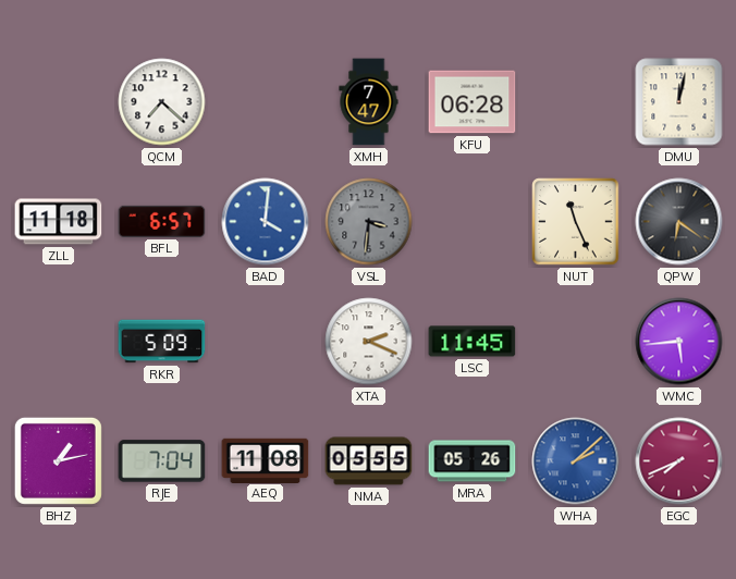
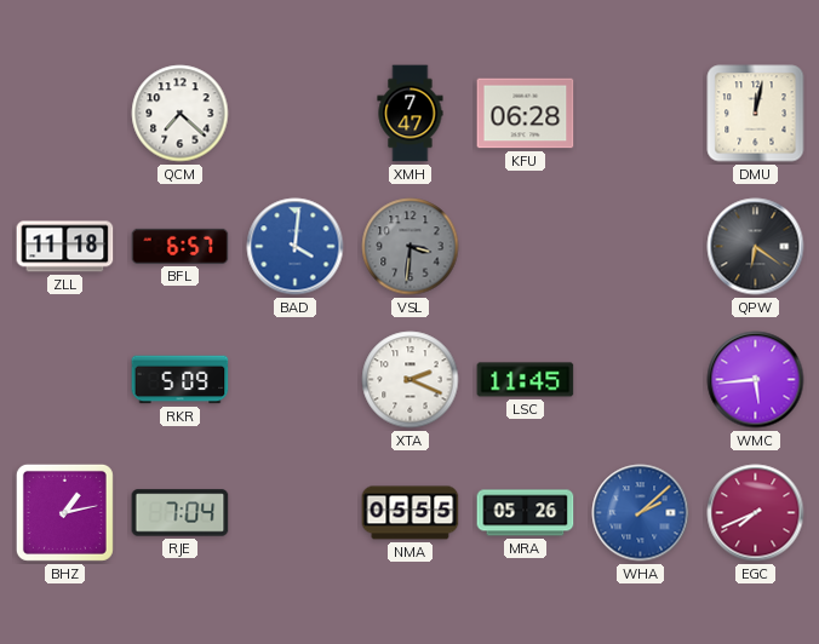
NUT: 11:26 -> none
AEQ: 11:08 -> none
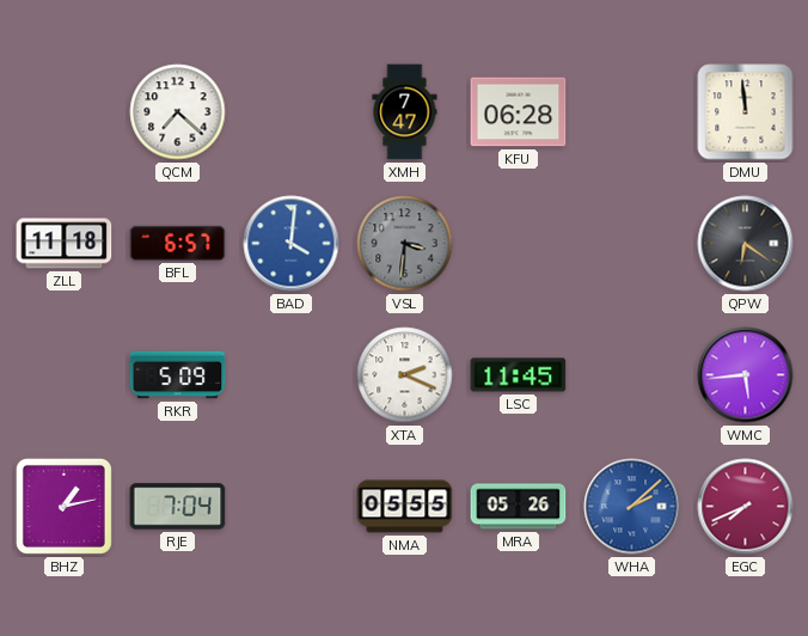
DMU: 12:02 -> 11:59
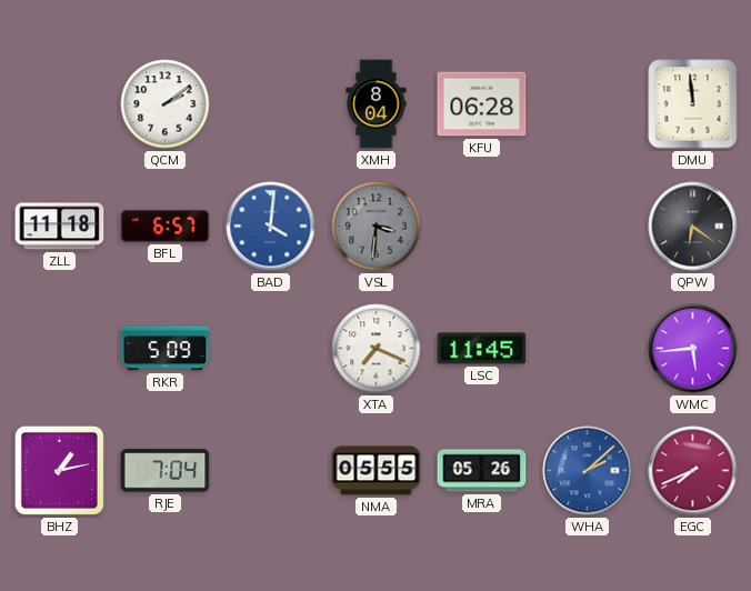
QCM: 7:22 -> 2:09
XMH: 7:47 -> 8:04
XTA: 2:19 -> 7:19
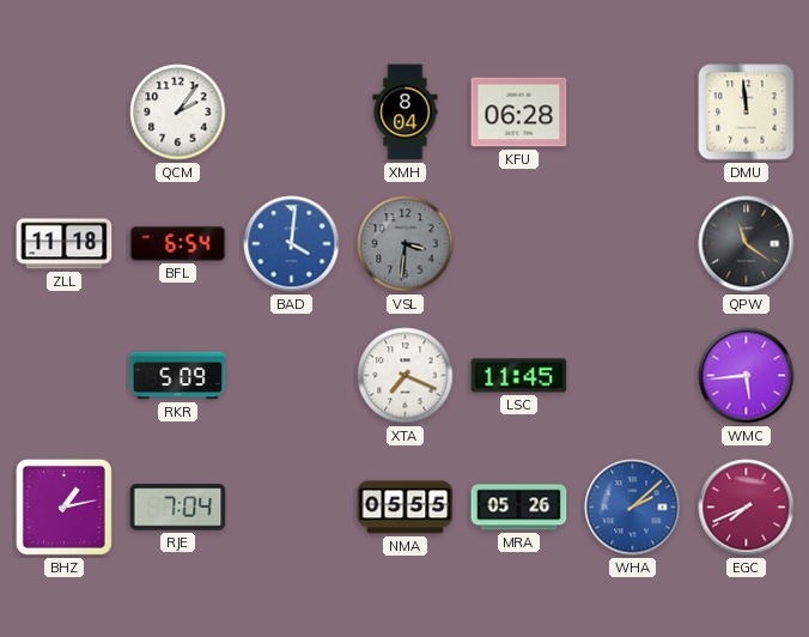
QCM: 2:09 -> 2:06
BFL: 6:57 -> 6:54
QPW: 6:21 -> 11:21
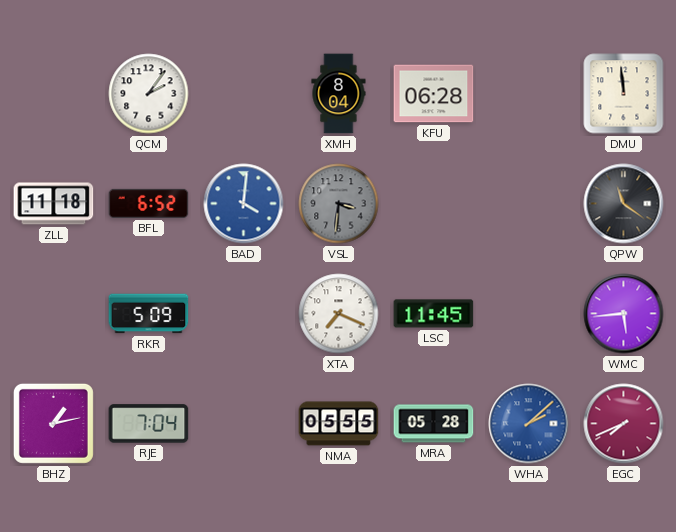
BFL: 6:54 -> 6:52
MRA: 05:26 -> 05:28
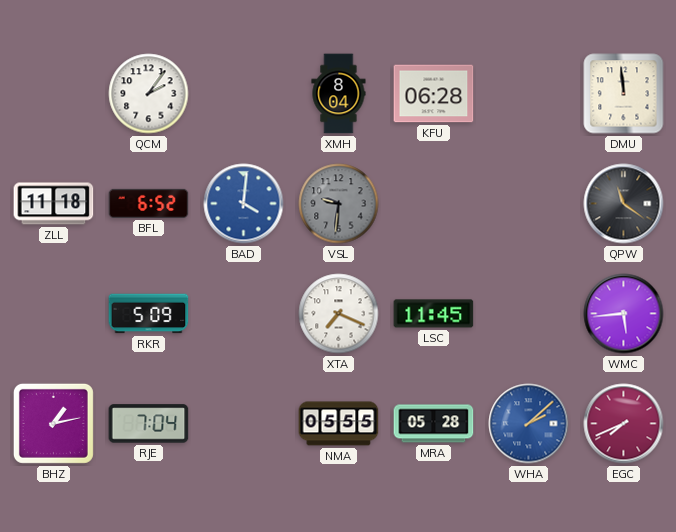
VSL: 3:31 -> 9:31
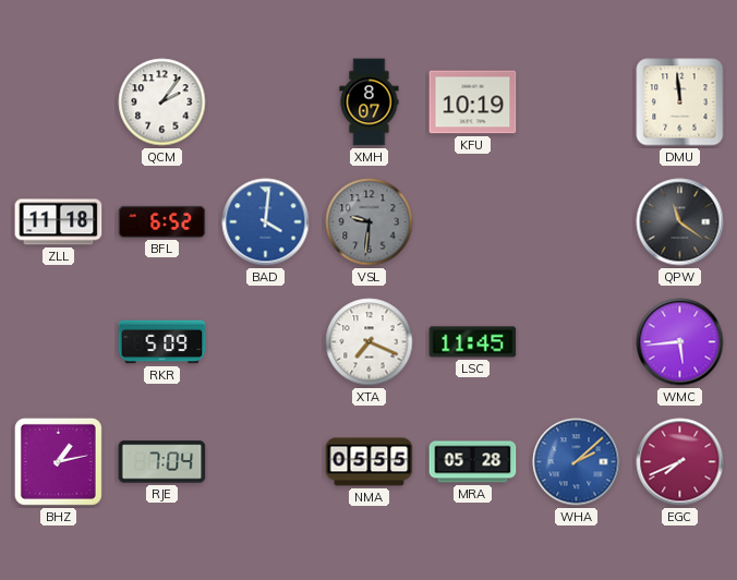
XMH: 8:04 -> 8:07
KFU: 06:28 -> 10:19
